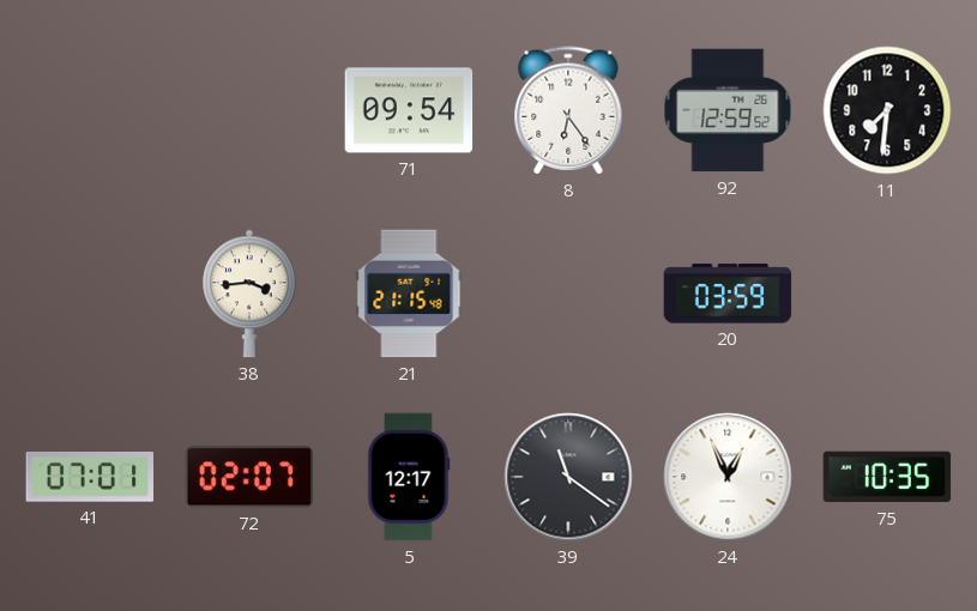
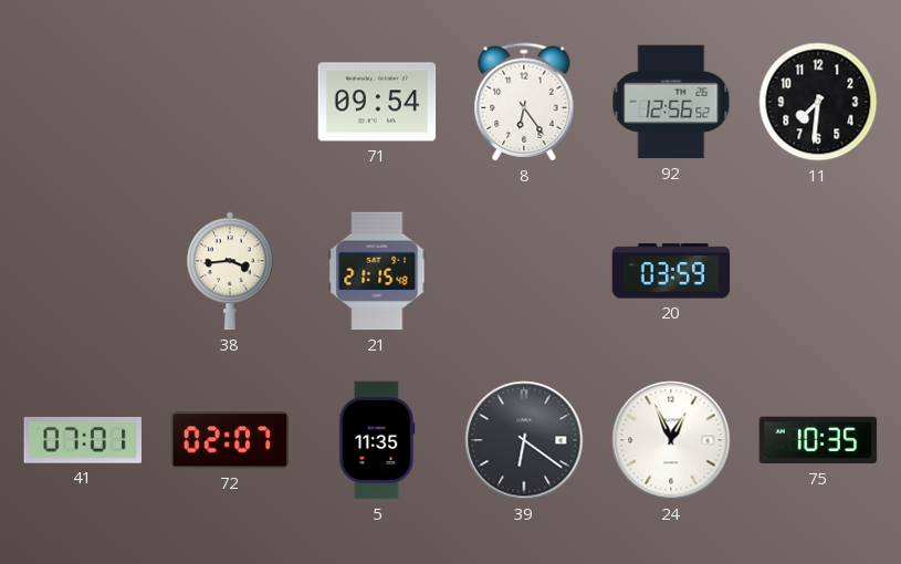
92: 12:59 -> 12:56
5: 12:17 -> 11:35
39: 11:21 -> 6:21
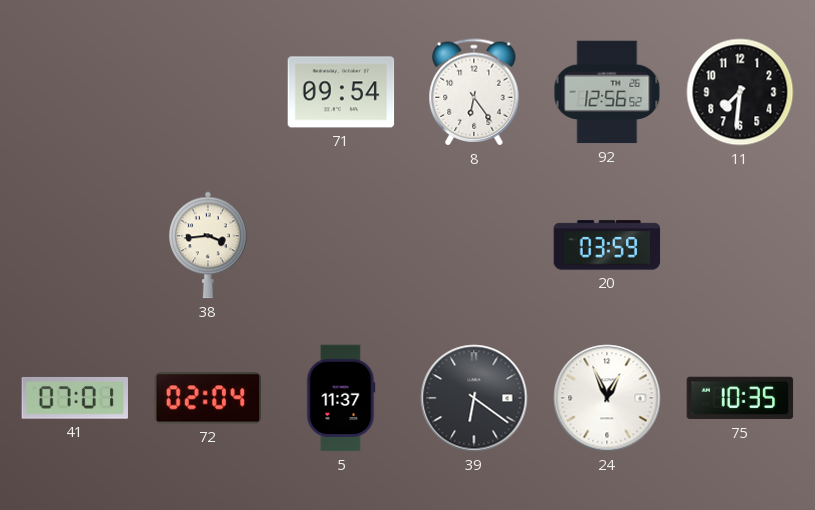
21: 21:15 -> none
72: 02:07 -> 02:04
5: 11:35 -> 11:37
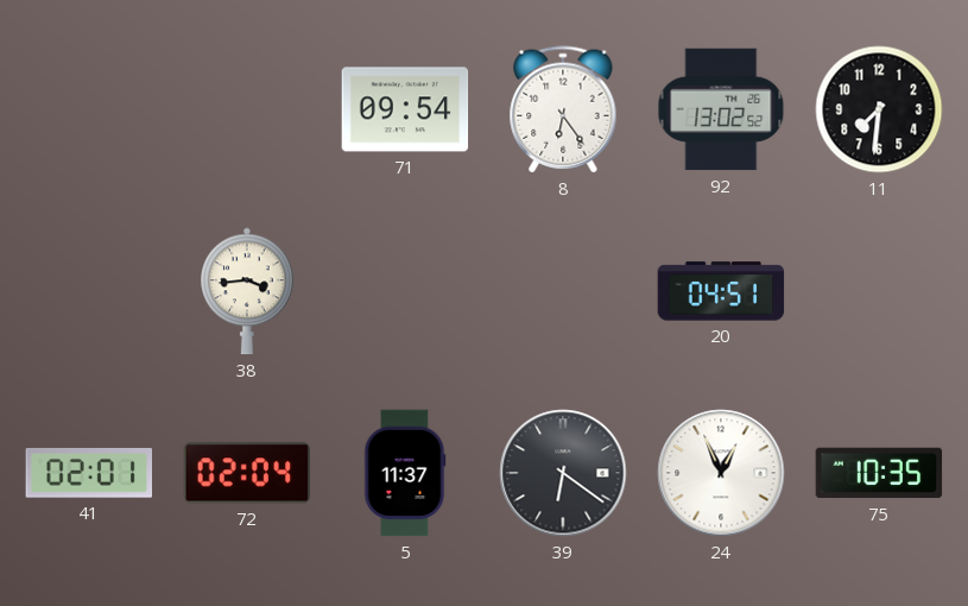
92: 12:56 -> 13:02
20: 03:59 -> 04:51
41: 07:01 -> 02:01
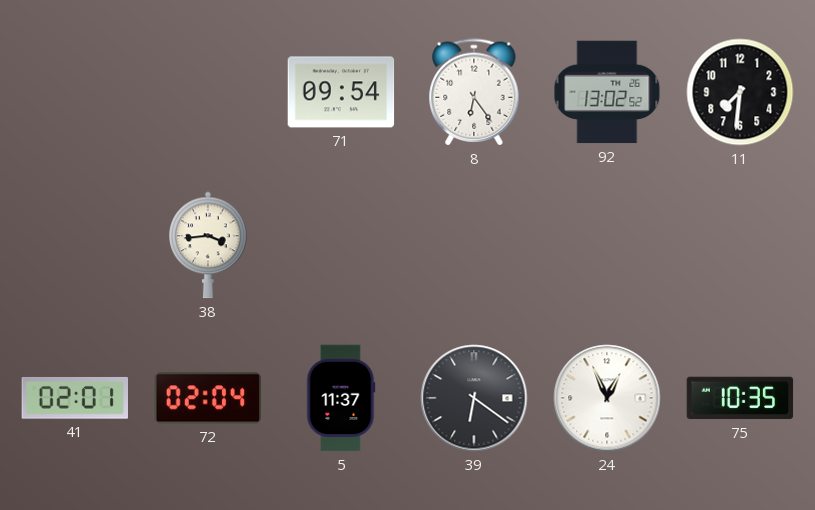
20: 04:51 -> none
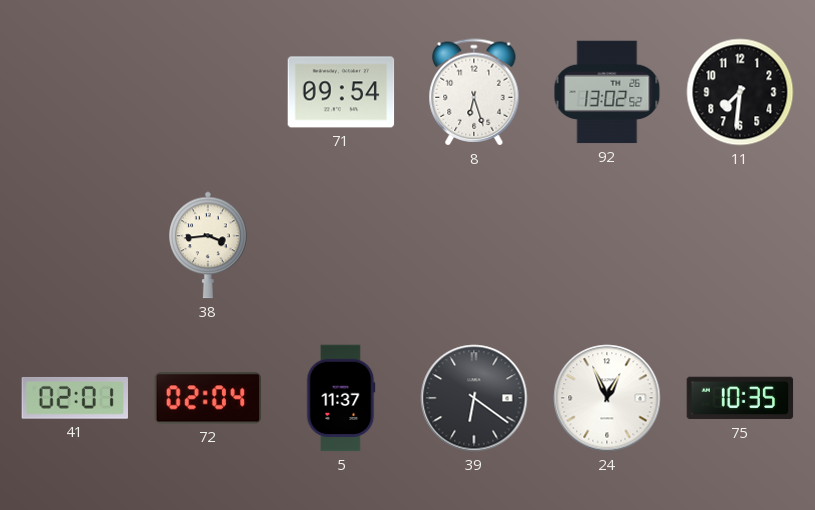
8: 6:24 -> 6:27
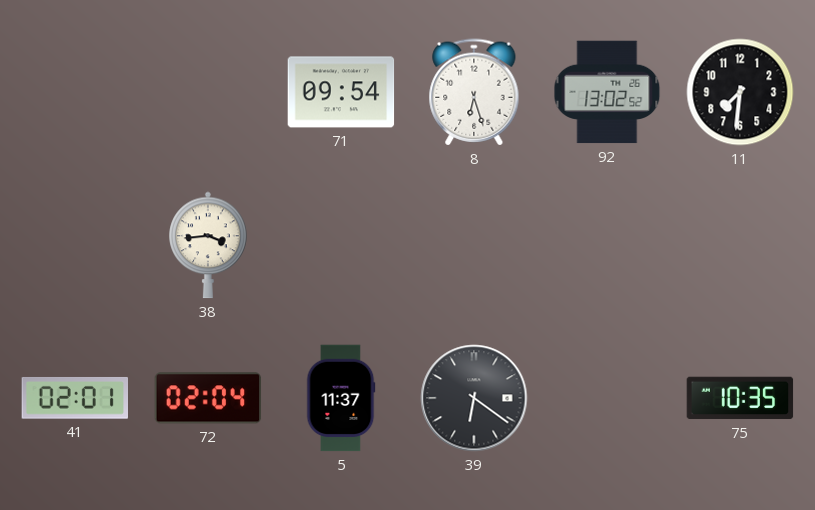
24: 12:56 -> none
